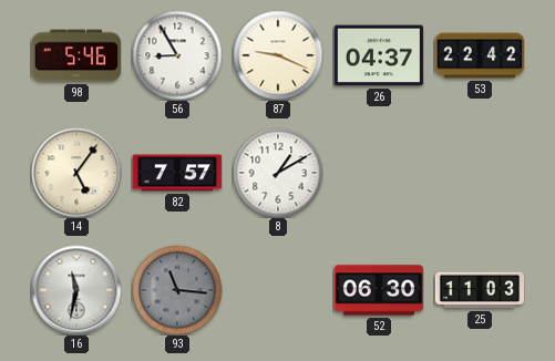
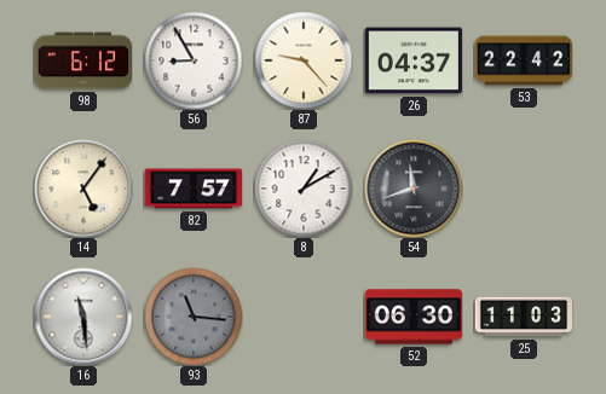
98: 5:46 -> 6:12
87: 9:19 -> 9:23
54: none -> 11:42
16: 11:32 -> 11:29
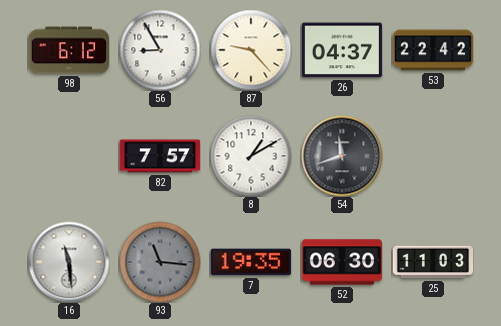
14: 5:06 -> none
7: none -> 19:35
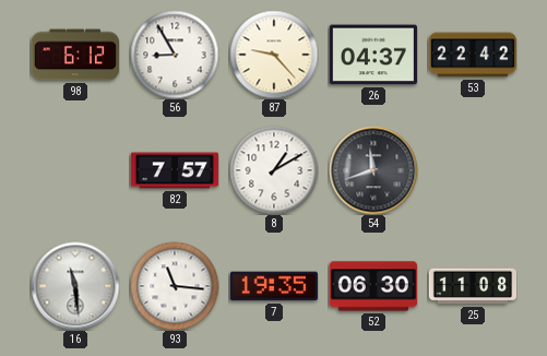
93 dial: grey -> white
25: 11:03 -> 11:08
